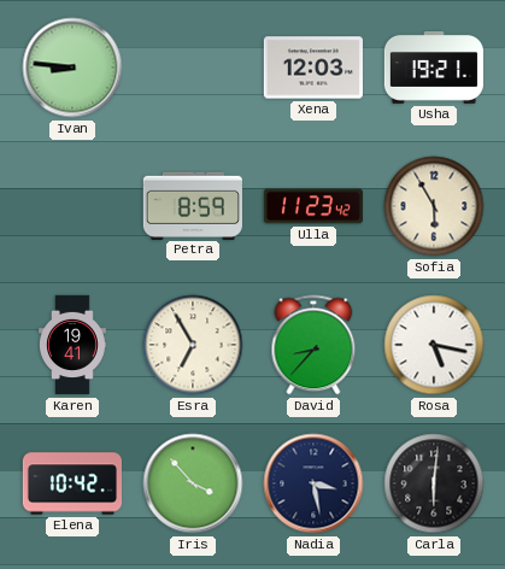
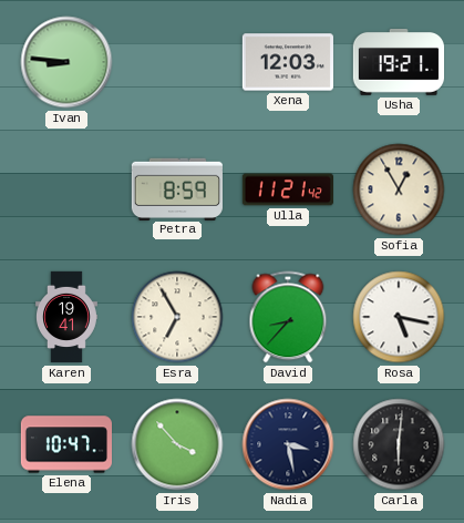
Ulla: 11:23 -> 11:21
Sofia: 5:55 -> 12:55
Elena: 10:42 -> 10:47
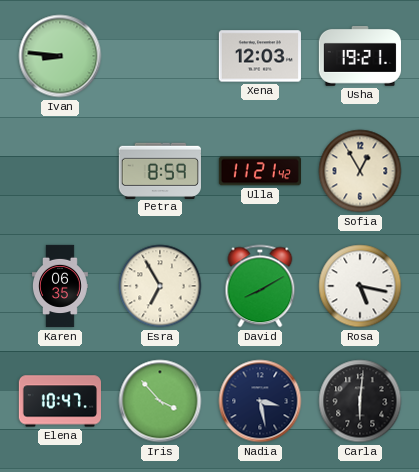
Karen: 19:41 -> 06:35
David: 8:37 -> 8:10
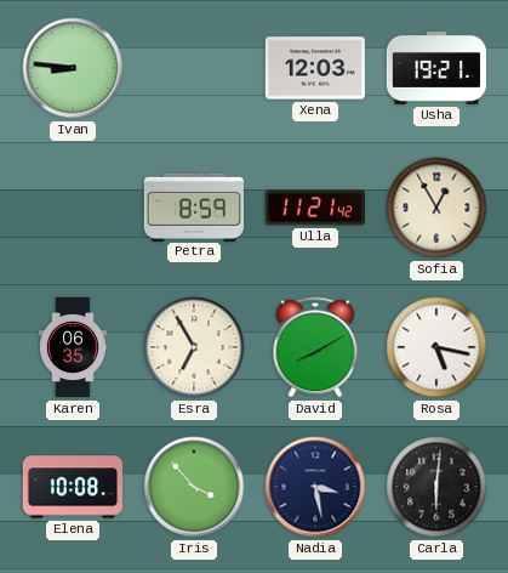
Elena: 10:47 -> 10:08
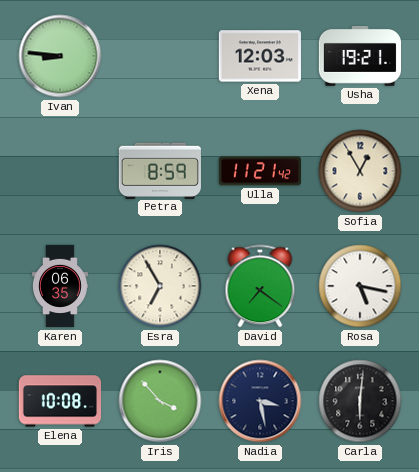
David: 8:10 -> 7:21
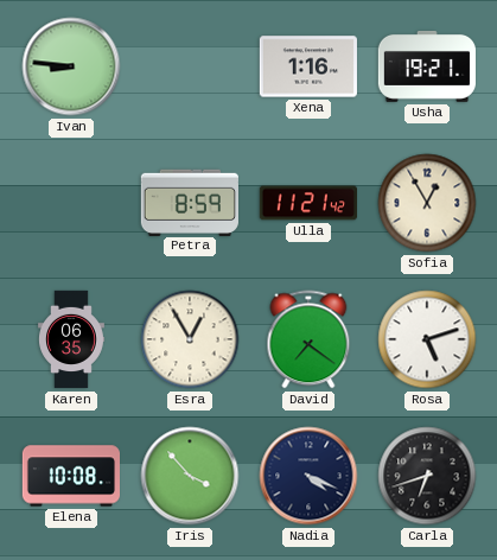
Xena: 12:03 -> 1:16
Esra: 6:55 -> 12:55
Rosa: 5:17 -> 5:12
Nadia: 3:28 -> 4:19
Carla: 6:01 -> 6:42
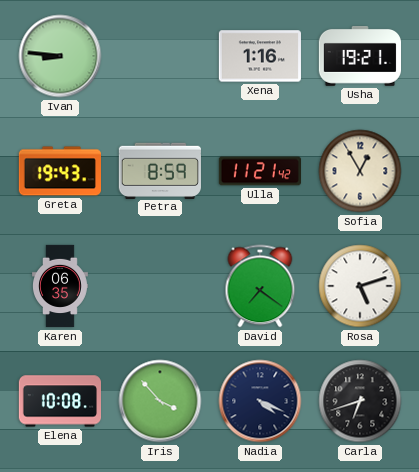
Greta: none -> 19:43
Esra: 12:55 -> none
